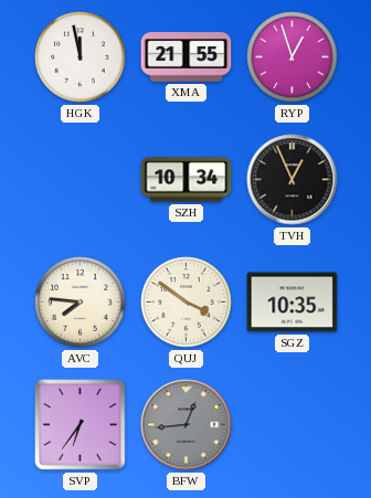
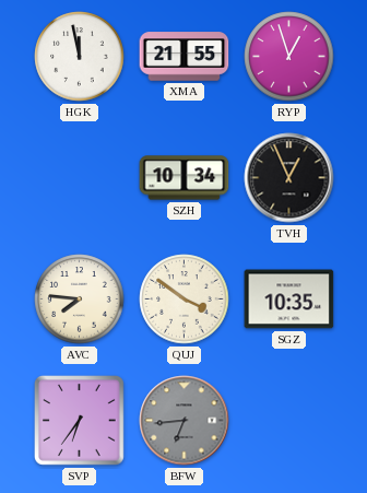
BFW: 12:44 -> 6:44
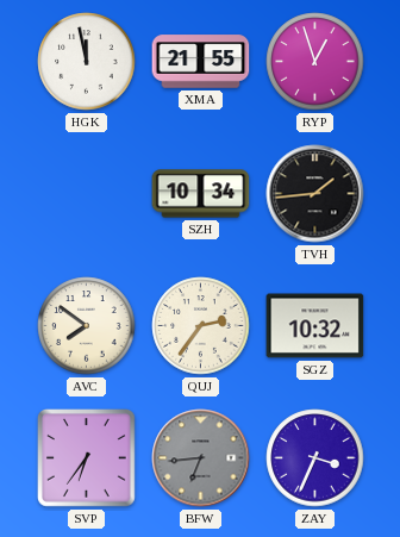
TVH: 12:56 -> 1:44
AVC: 7:46 -> 7:51
QUJ: 3:51 -> 2:36
SGZ: 10:35 -> 10:32
ZAY: none -> 3:34
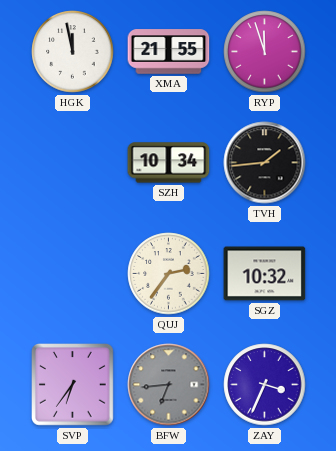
RYP: 12:57 -> 11:57
AVC: 7:51 -> none
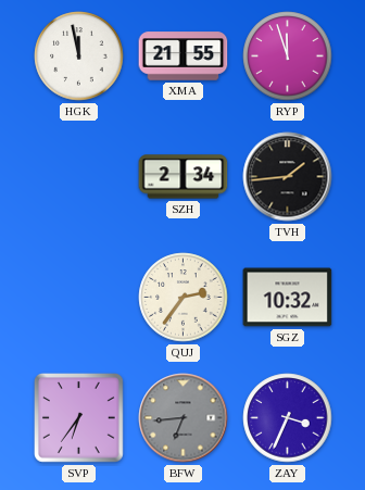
SZH: 10:34 -> 2:34
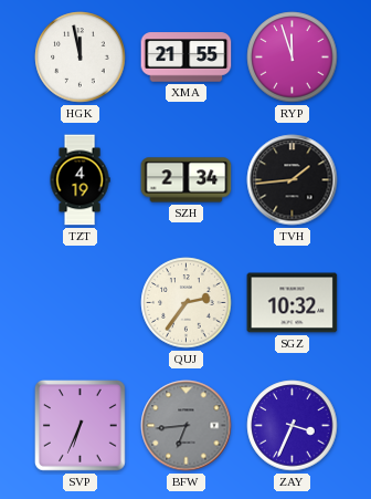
TZT: none -> 4:19
SVP: 6:36 -> 6:34
